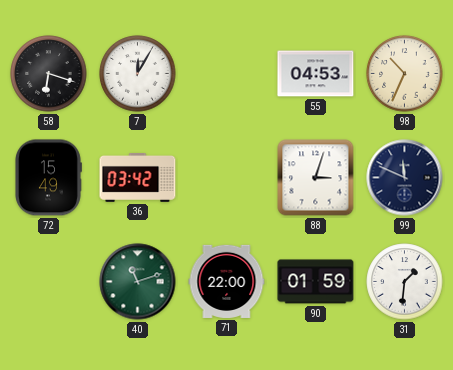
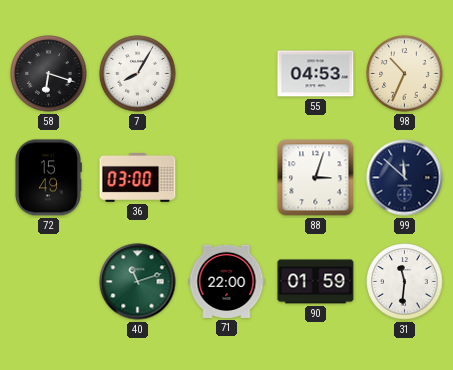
7: 12:05 -> 8:05
36: 03:42 -> 03:00
99: 11:49 -> 11:52
31: 1:31 -> 11:31
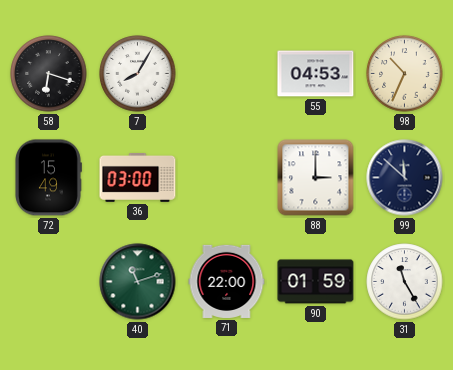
88: 3:03 -> 3:00
31: 11:31 -> 11:25
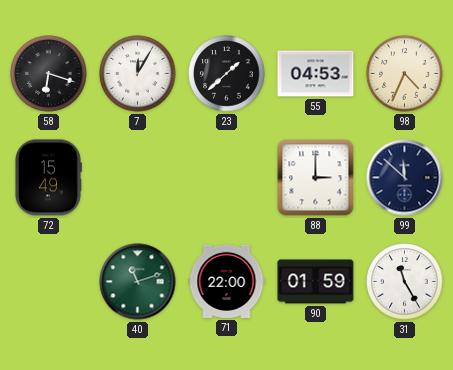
7: 8:05 -> 12:05
23: none -> 1:38
98: 10:34 -> 4:34
36: 03:00 -> none
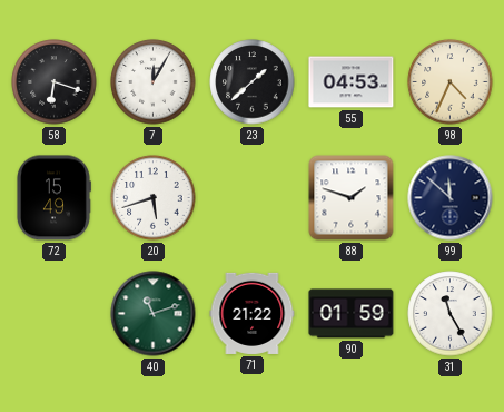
20: none -> 5:42
88: 3:00 -> 1:48
71: 22:00 -> 21:22
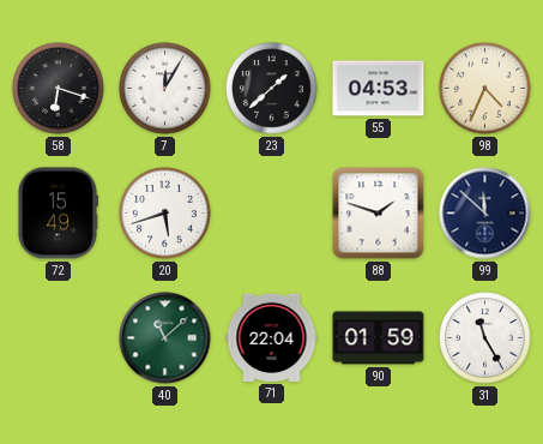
40: 11:12 -> 11:08
71: 21:22 -> 22:04
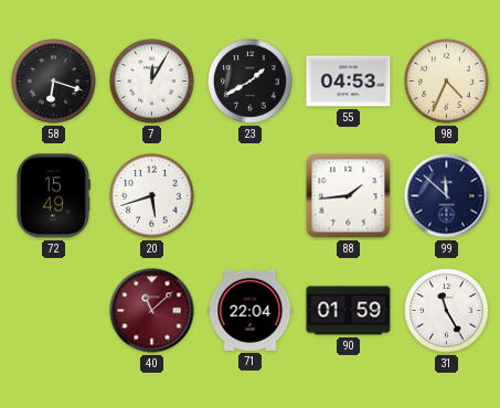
23: 1:38 -> 1:40
88: 1:48 -> 1:44
40 dial: green -> burgundy
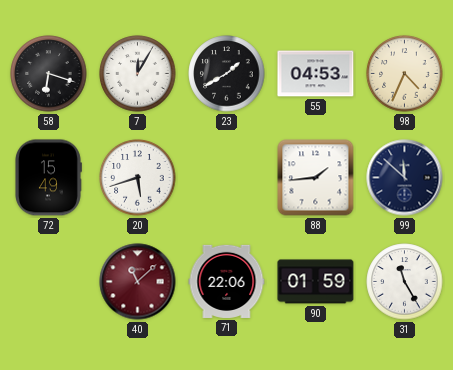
71: 22:04 -> 22:06
